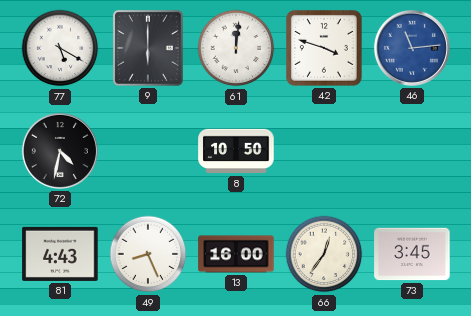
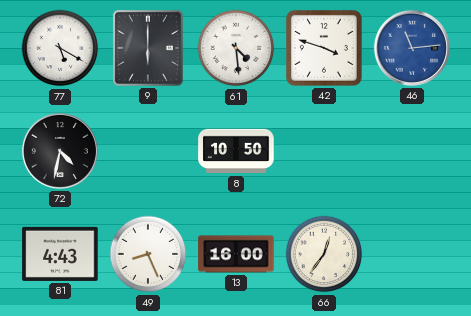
61: 12:01 -> 4:29
73: 3:45 -> none
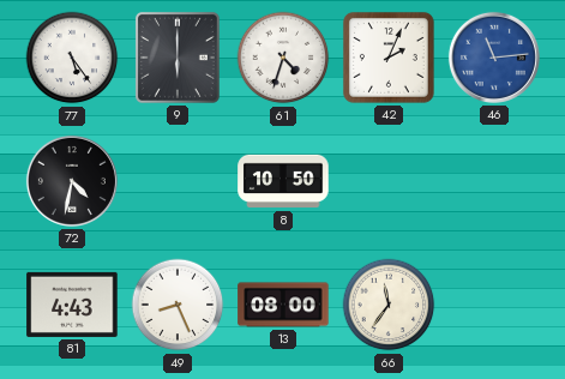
77: 5:20 -> 5:24
61: 4:29 -> 4:33
42: 3:48 -> 2:04
13: 16:00 -> 08:00
66: 12:36 -> 11:36
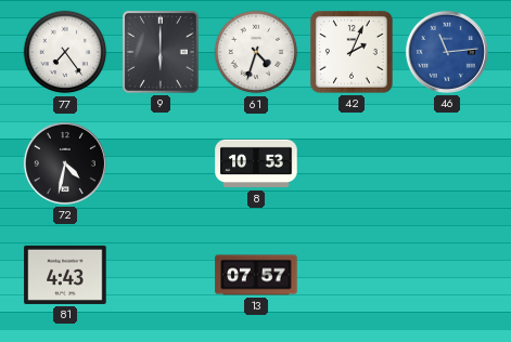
77: 5:24 -> 7:24
8: 10:50 -> 10:53
49: 8:26 -> none
13: 08:00 -> 07:57
66: 11:36 -> none
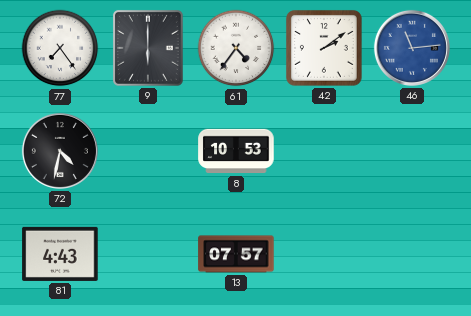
61: 4:33 -> 4:36
42: 2:04 -> 2:09
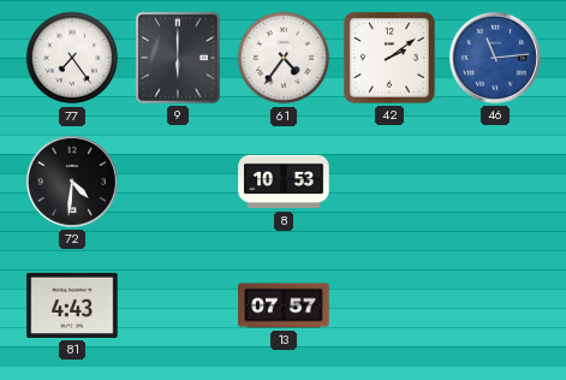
72: 4:32 -> 4:31
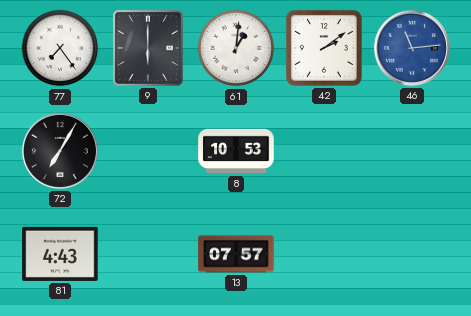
61: 4:36 -> 1:01
72: 4:31 -> 7:05
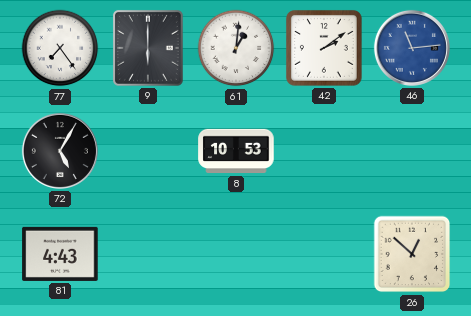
72: 7:05 -> 5:05
13: 07:57 -> none
26: none -> 12:52
